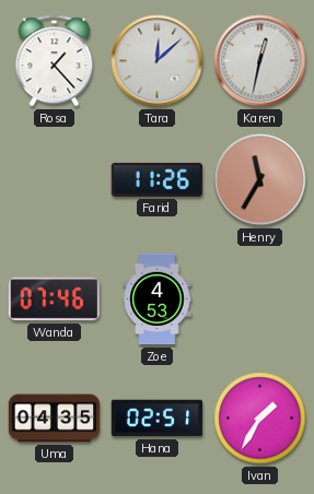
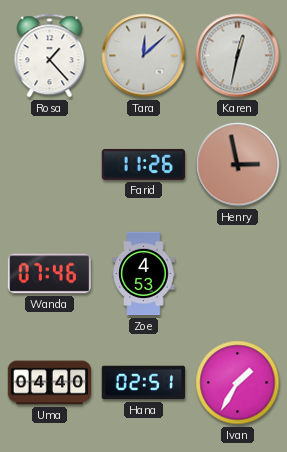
Henry: 11:35 -> 2:58
Uma: 04:35 -> 04:40
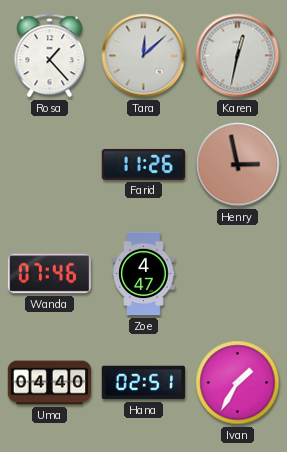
Zoe: 4:53 -> 4:47
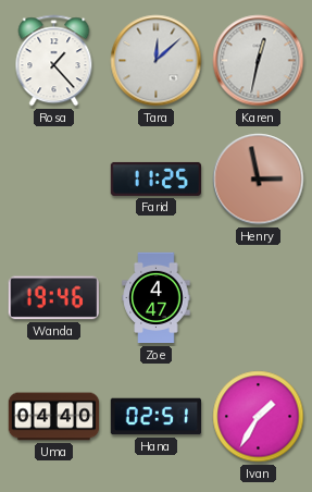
Farid: 11:26 -> 11:25
Wanda: 07:46 -> 19:46
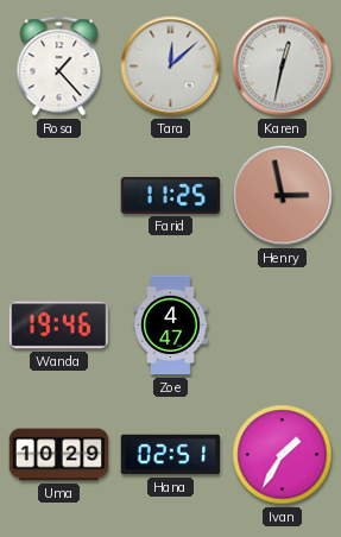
Uma: 04:40 -> 10:29
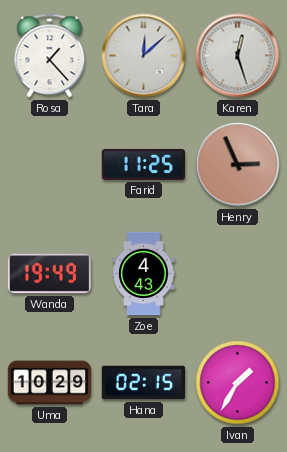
Karen: 12:32 -> 12:27
Henry: 2:58 -> 2:56
Wanda: 19:46 -> 19:49
Zoe: 4:47 -> 4:43
Hana: 02:51 -> 02:15
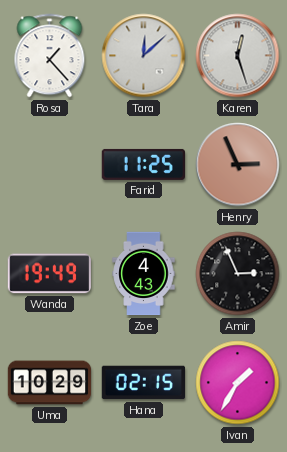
Amir: none -> 2:56
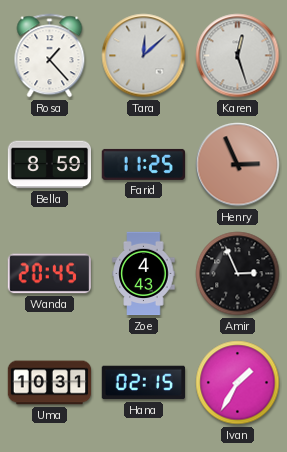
Bella: none -> 8:59
Wanda: 19:49 -> 20:45
Uma: 10:29 -> 10:31
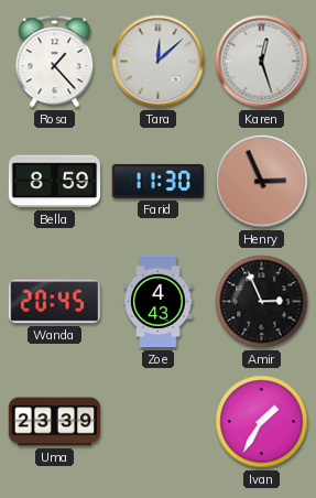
Farid: 11:25 -> 11:30
Uma: 10:31 -> 23:39
Hana: 02:15 -> none
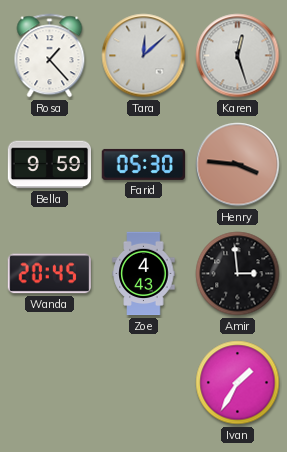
Bella: 8:59 -> 9:59
Farid: 11:30 -> 05:30
Henry: 2:56 -> 3:46
Amir: 2:56 -> 2:59
Uma: 23:39 -> none
